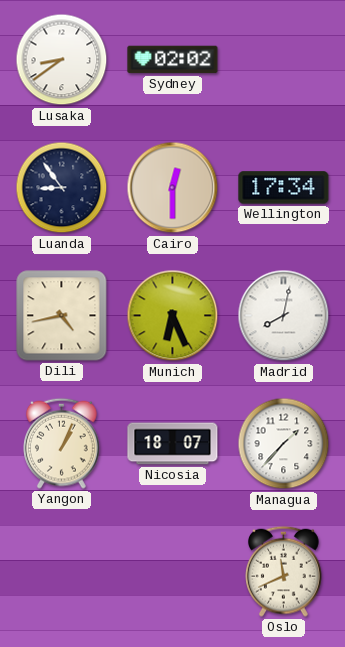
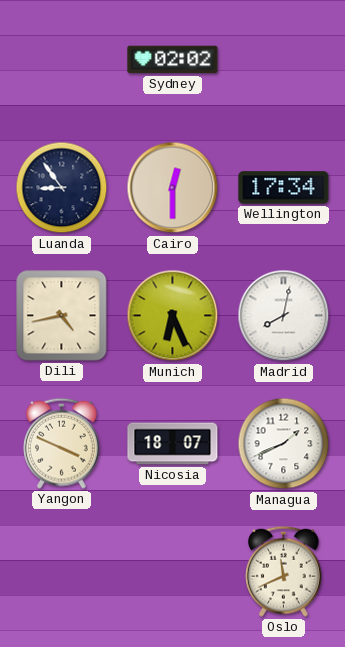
Lusaka: 8:39 -> none
Yangon: 1:04 -> 3:49
Managua: 1:37 -> 1:41
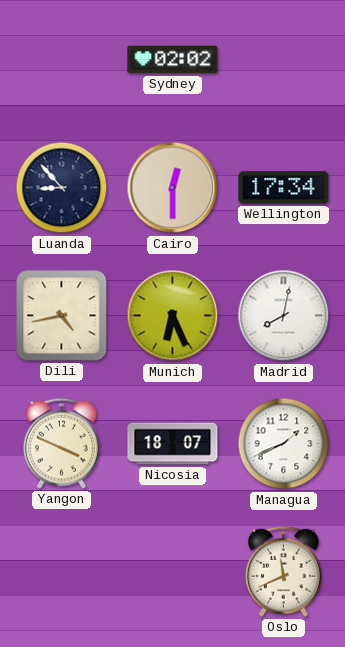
Luanda: 8:54 -> 8:53
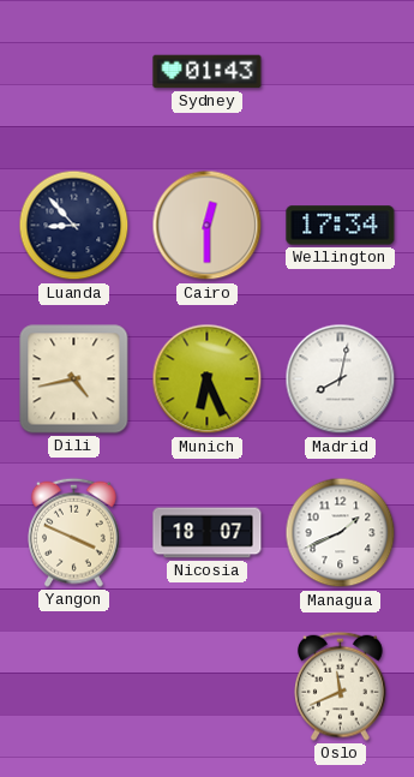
Sydney: 02:02 -> 01:43
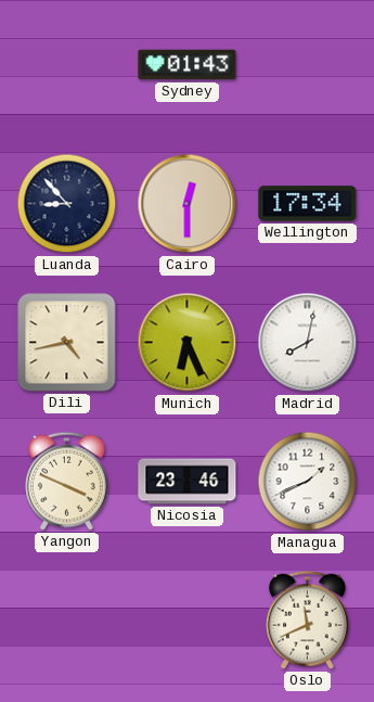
Nicosia: 18:07 -> 23:46
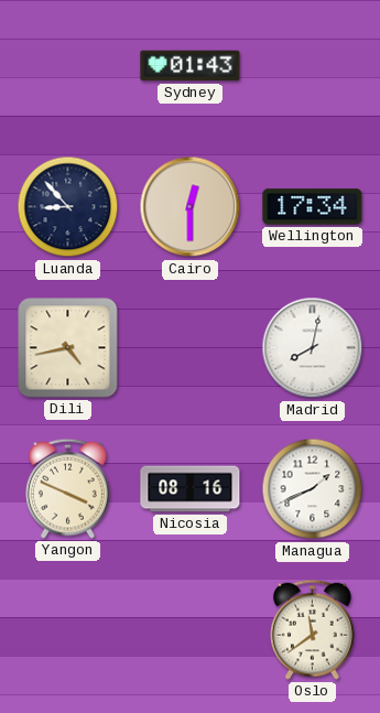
Munich: 6:26 -> none
Nicosia: 23:46 -> 08:16
Oslo: 11:41 -> 11:39
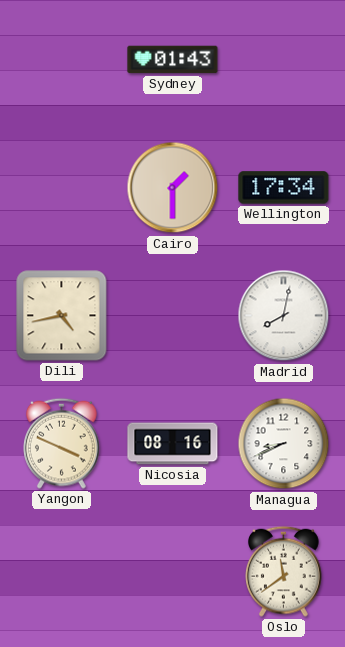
Luanda: 8:53 -> none
Cairo: 12:30 -> 1:30
Managua: 1:41 -> 8:41
